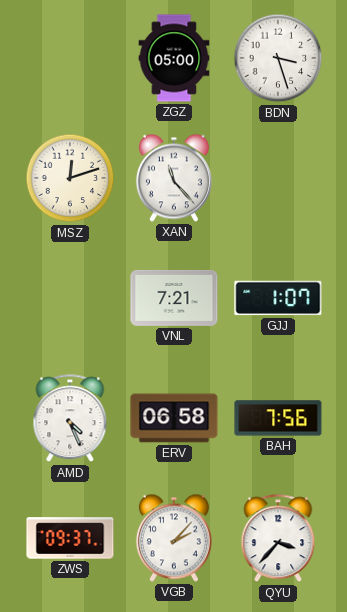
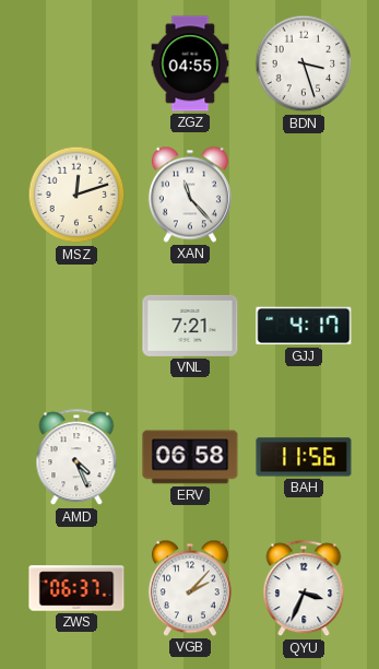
ZGZ: 05:00 -> 04:55
GJJ: 1:07 -> 4:17
BAH: 7:56 -> 11:56
ZWS: 09:37 -> 06:37
QYU: 3:37 -> 3:34
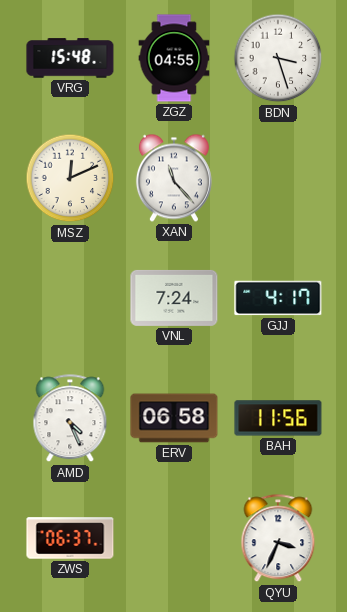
VRG: none -> 15:48
MSZ: 12:12 -> 12:11
VNL: 7:21 -> 7:24
VGB: 2:07 -> none
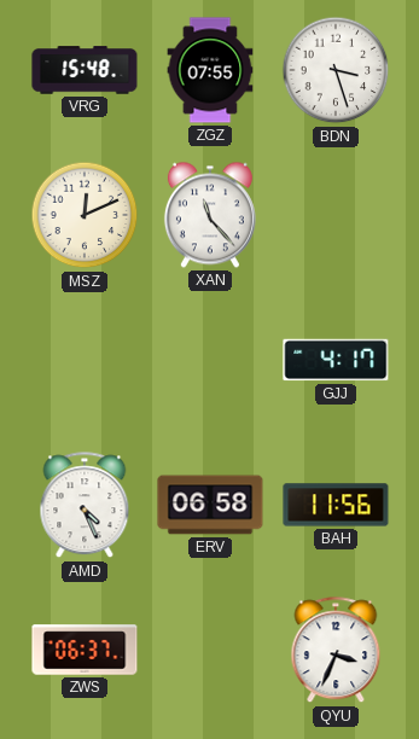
ZGZ: 04:55 -> 07:55
VNL: 7:24 -> none
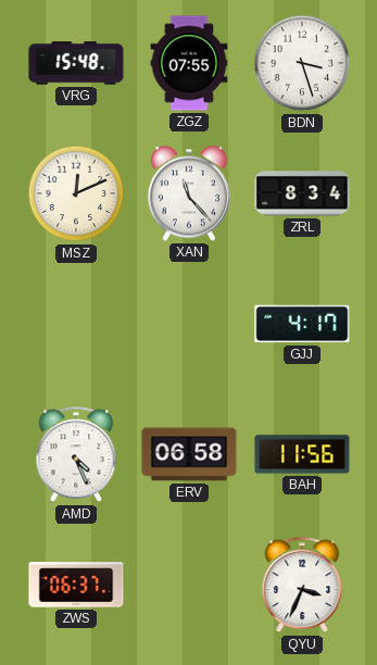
ZRL: none -> 8:34
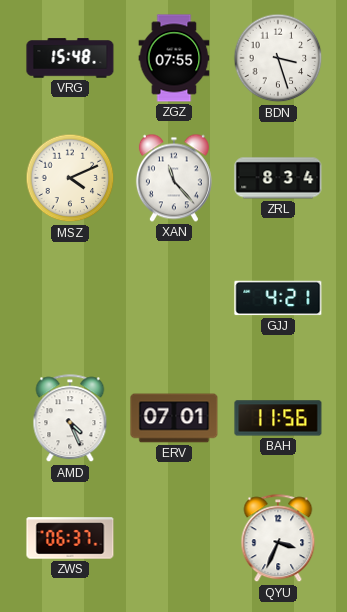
MSZ: 12:11 -> 4:11
GJJ: 4:17 -> 4:21
ERV: 06:58 -> 07:01
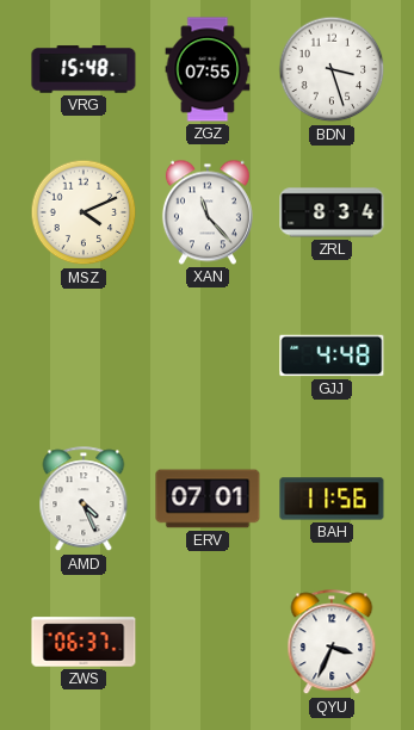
GJJ: 4:21 -> 4:48
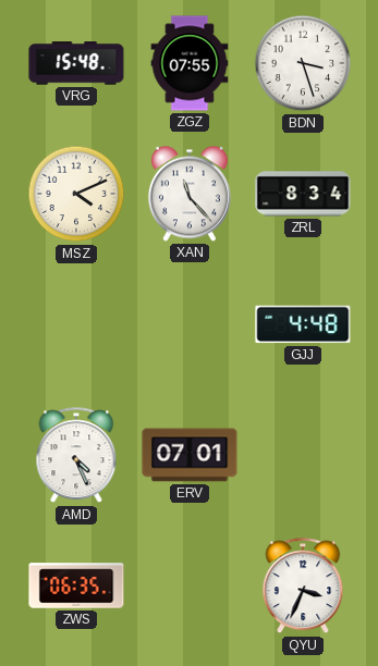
BAH: 11:56 -> none
ZWS: 06:37 -> 06:35
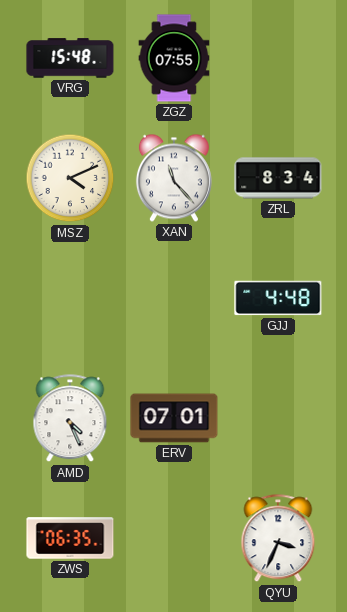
BDN: 3:27 -> none
